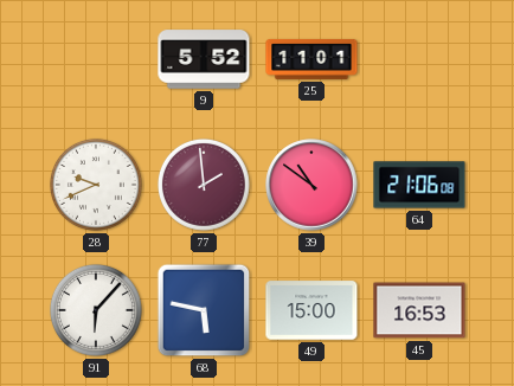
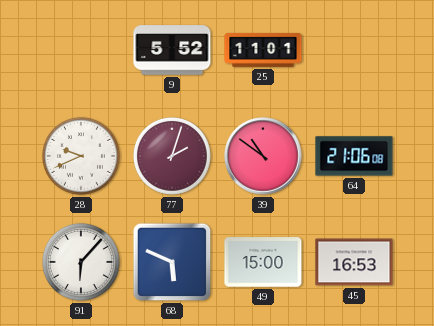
77: 1:59 -> 2:03
68: 5:47 -> 5:49
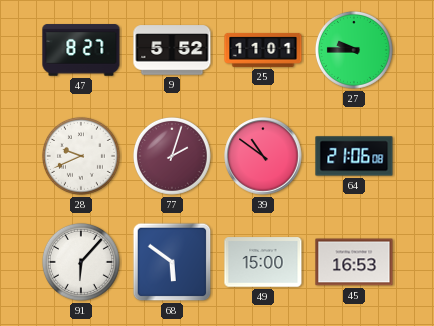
47: none -> 8:27
27: none -> 9:45
68: 5:49 -> 5:51
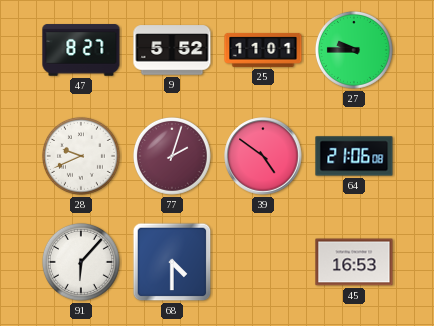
39: 10:51 -> 4:51
68: 5:51 -> 4:30
49: 15:00 -> none
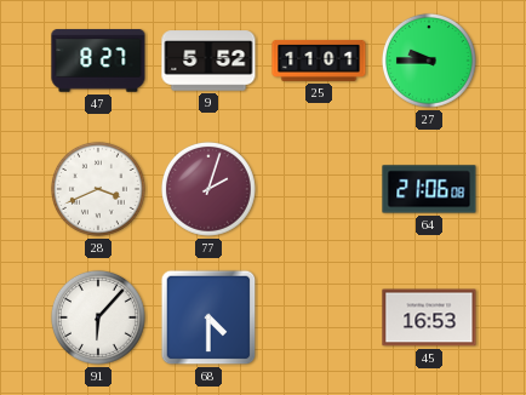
28: 9:41 -> 3:41
39: 4:51 -> none
